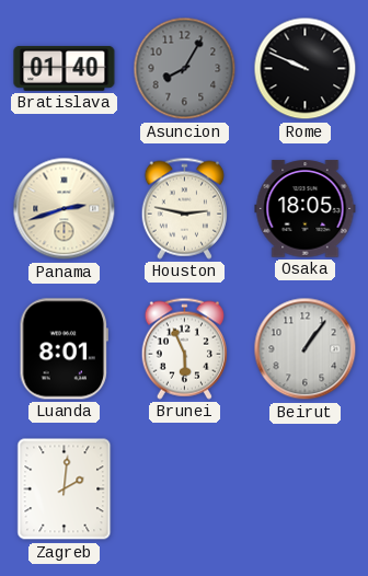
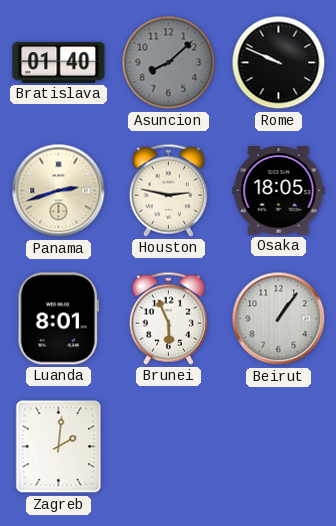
Asuncion: 8:05 -> 8:08
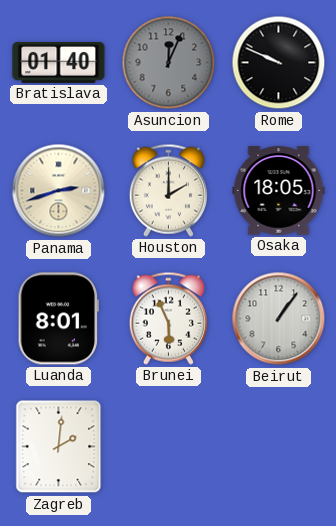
Asuncion: 8:08 -> 12:04
Houston: 2:47 -> 2:00
